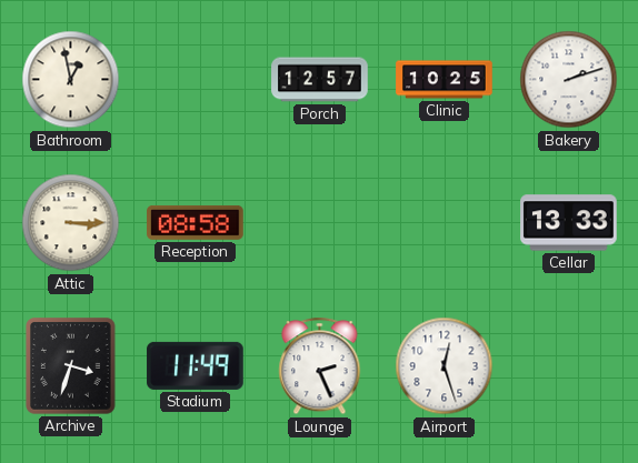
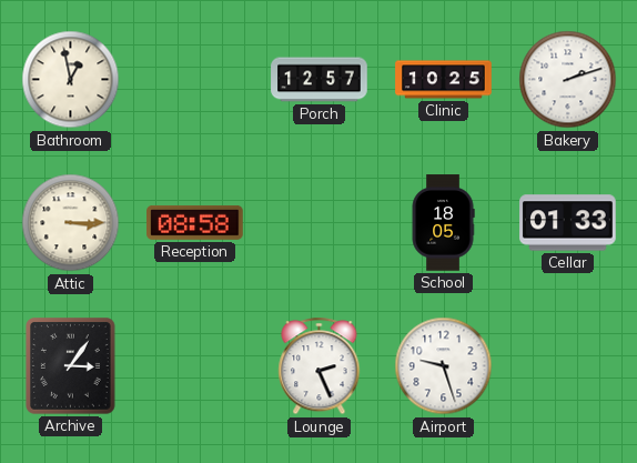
School: none -> 18:05
Cellar: 13:33 -> 01:33
Archive: 3:33 -> 3:06
Stadium: 11:49 -> none
Airport: 12:27 -> 9:27
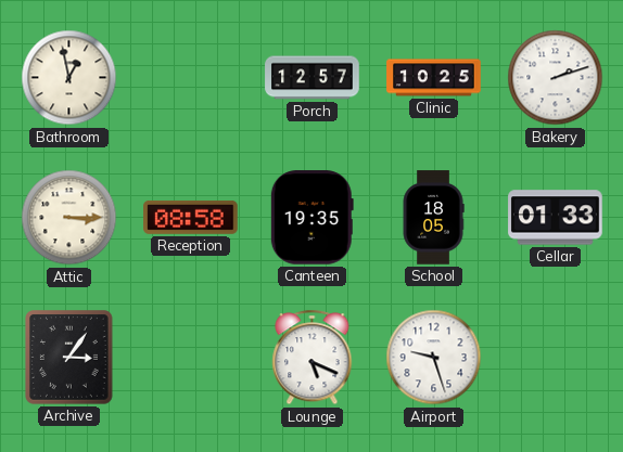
Canteen: none -> 19:35
Lounge: 2:26 -> 5:19
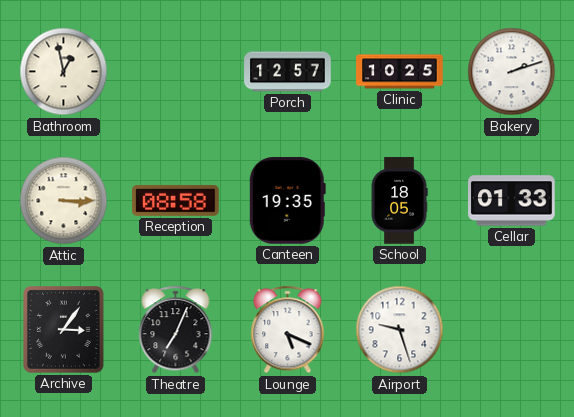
Theatre: none -> 7:04
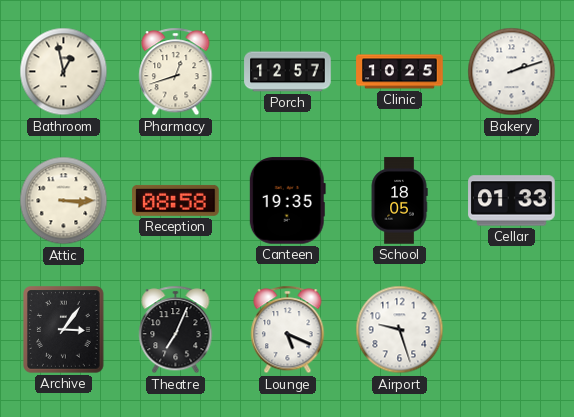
Pharmacy: none -> 12:42
